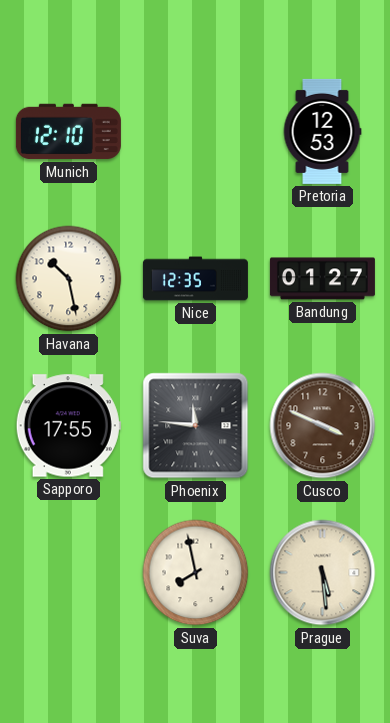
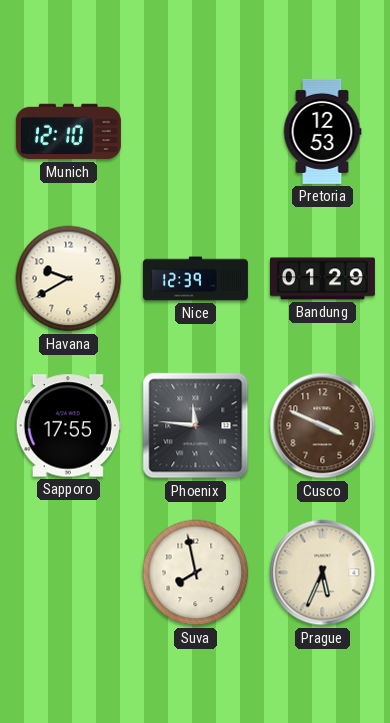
Havana: 10:28 -> 9:40
Nice: 12:35 -> 12:39
Bandung: 01:27 -> 01:29
Prague: 5:29 -> 5:34
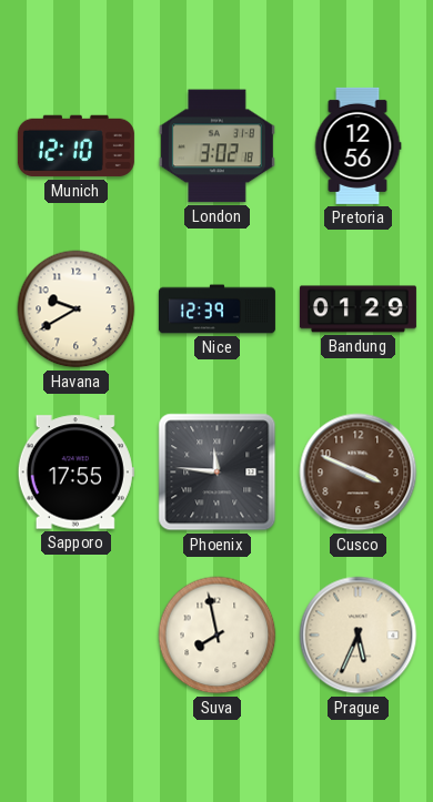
London: none -> 3:02
Pretoria: 12:53 -> 12:56
